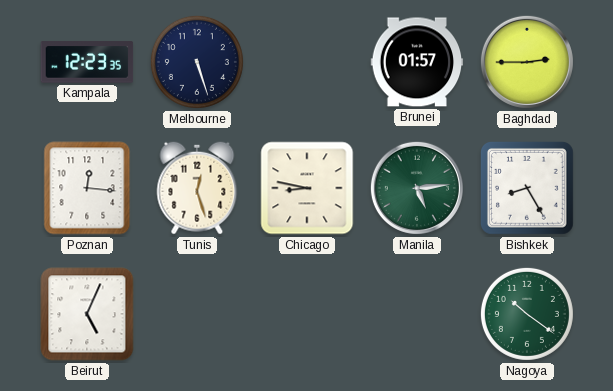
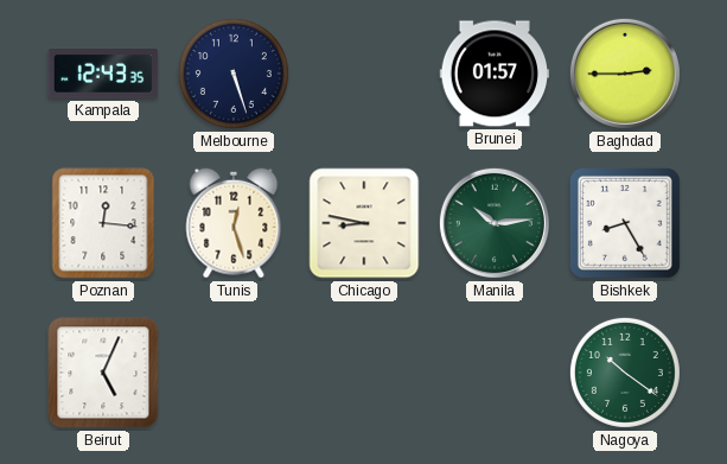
Kampala: 12:23 -> 12:43
Manila: 5:14 -> 10:14
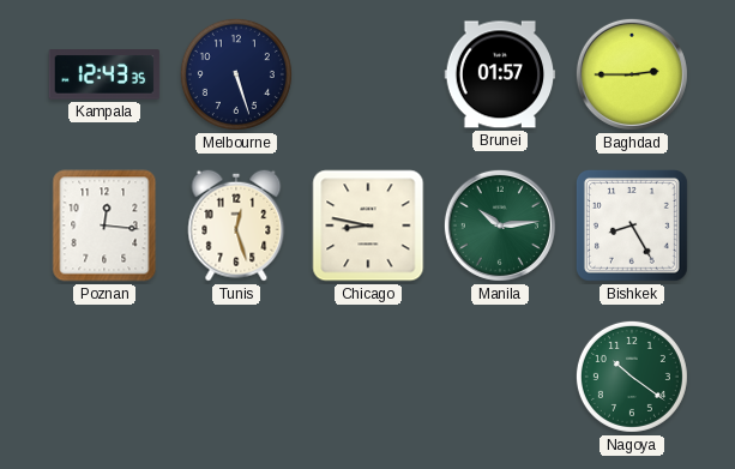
Beirut: 5:04 -> none
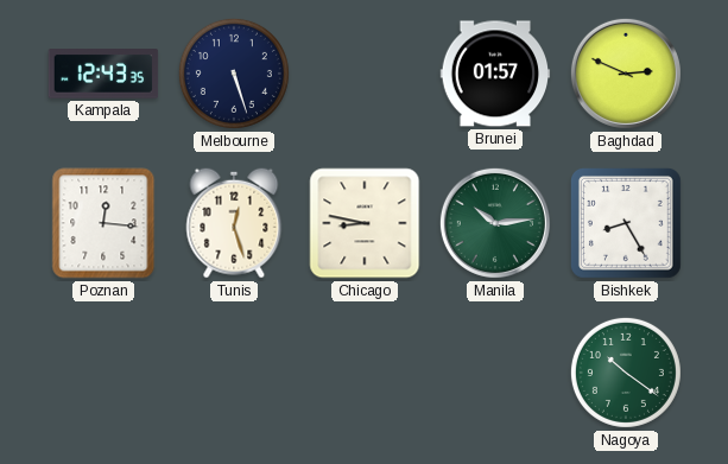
Baghdad: 2:45 -> 2:49
